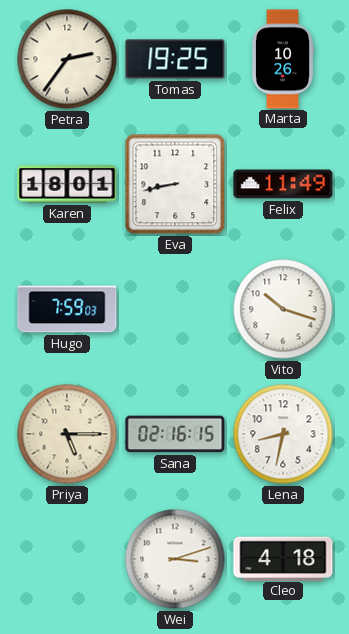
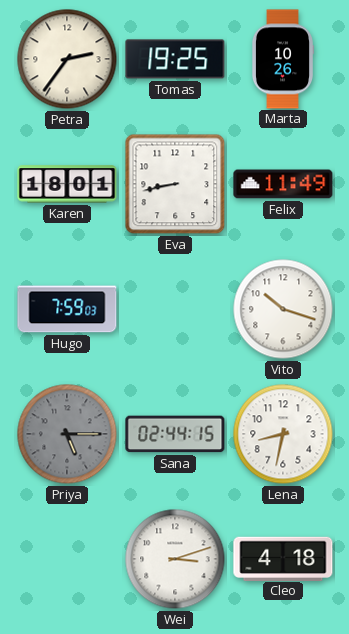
Priya dial: cream -> grey
Sana: 02:16 -> 02:44
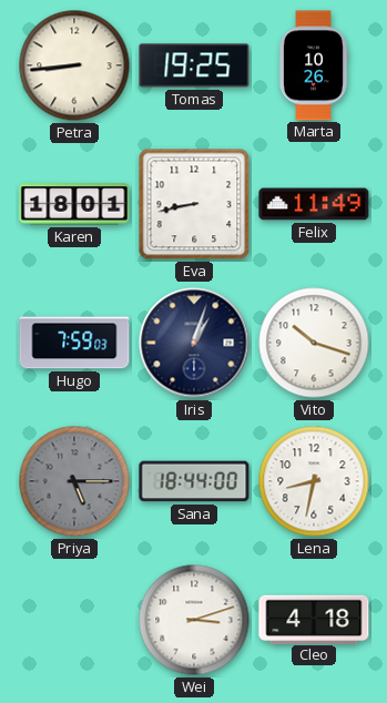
Petra: 2:36 -> 8:44
Iris: none -> 1:03
Sana: 02:44 -> 18:44
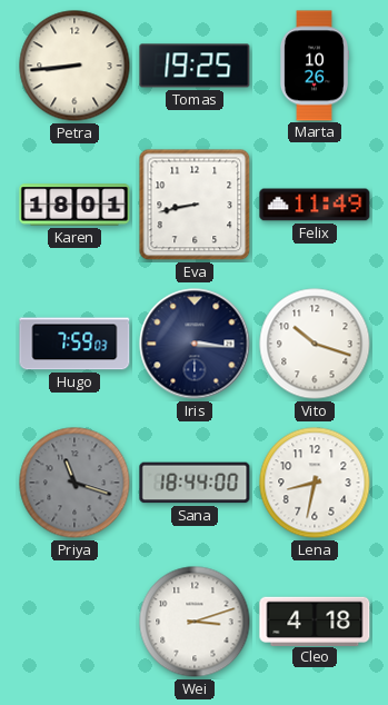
Iris: 1:03 -> 3:16
Priya: 5:15 -> 11:18
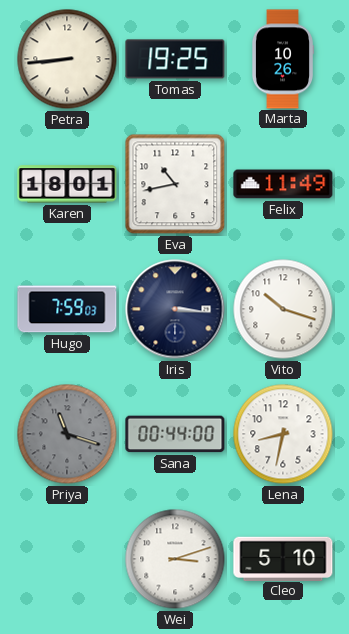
Eva: 8:43 -> 10:43
Sana: 18:44 -> 00:44
Cleo: 4:18 -> 5:10
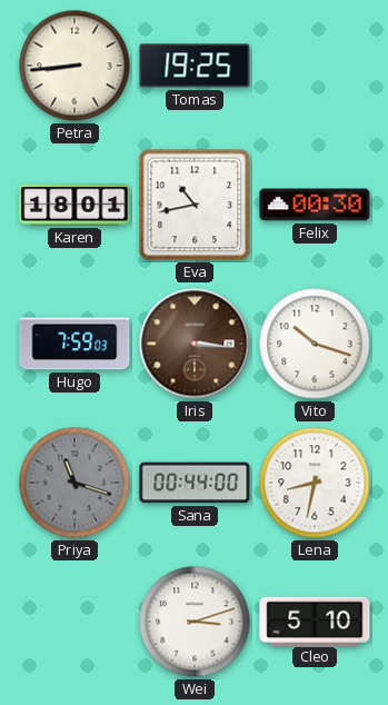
Marta: 10:26 -> none
Felix: 11:49 -> 00:30
Iris dial: navy -> brown
